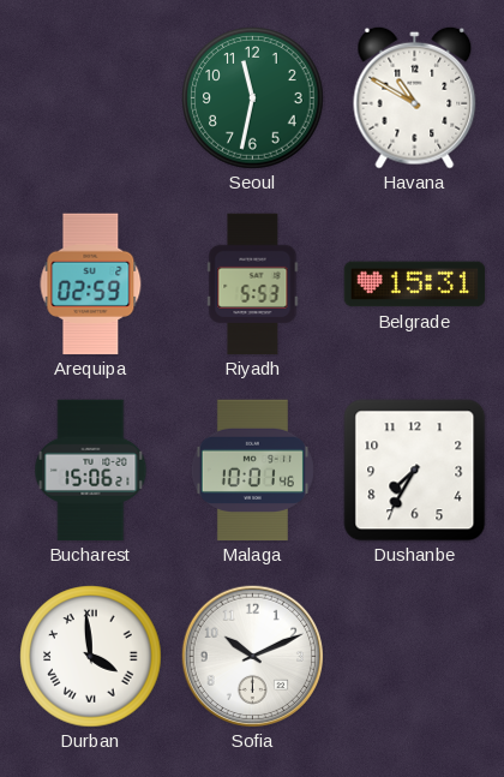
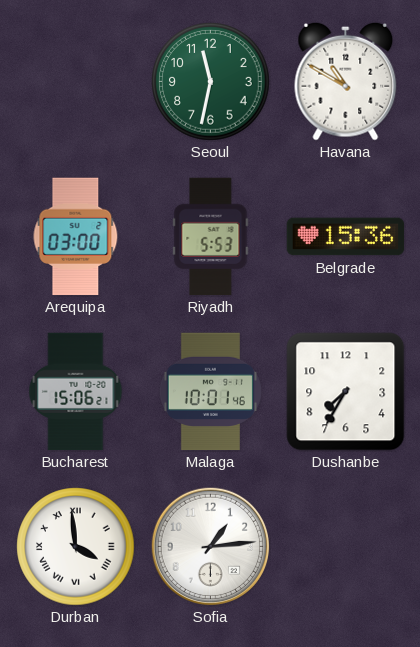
Arequipa: 02:59 -> 03:00
Belgrade: 15:31 -> 15:36
Sofia: 10:11 -> 1:14
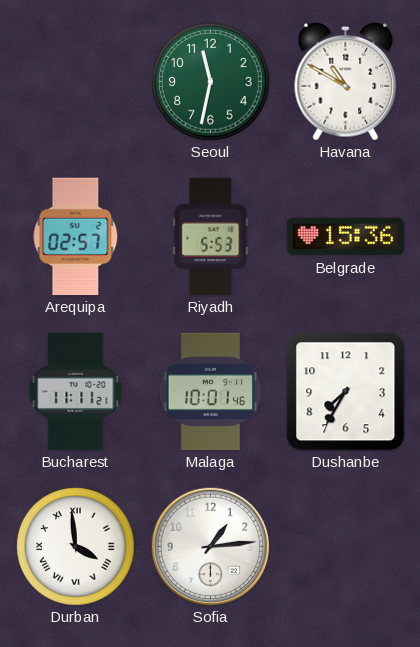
Arequipa: 03:00 -> 02:57
Bucharest: 15:06 -> 11:11
